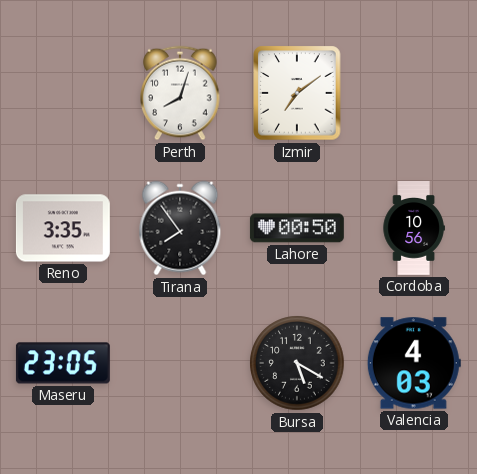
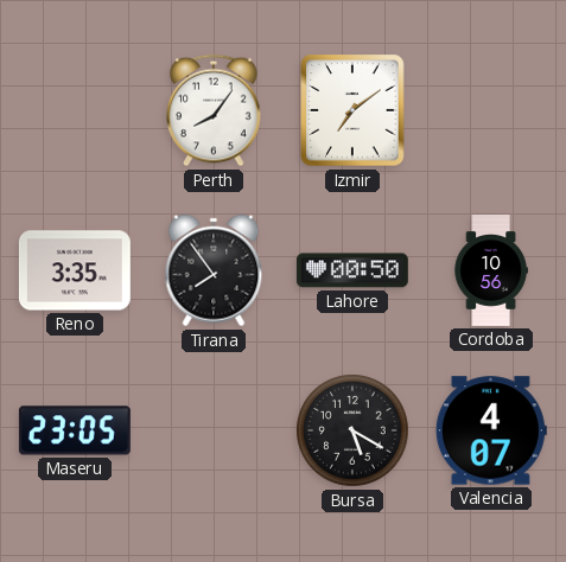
Perth: 8:03 -> 8:06
Valencia: 4:03 -> 4:07
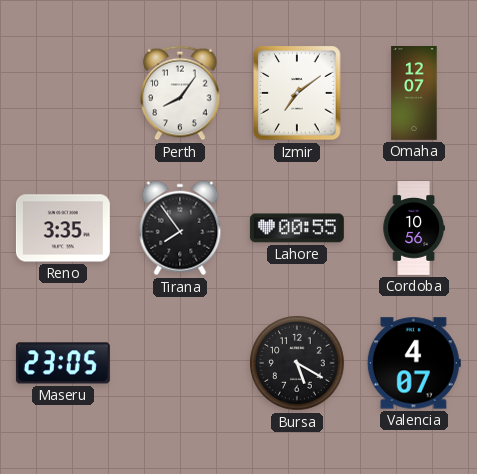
Omaha: none -> 12:07
Lahore: 00:50 -> 00:55
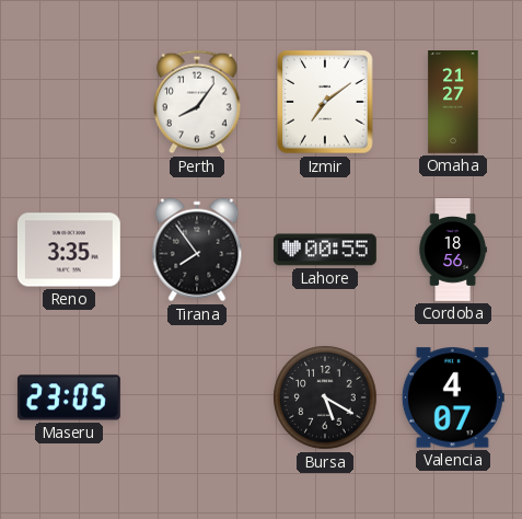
Omaha: 12:07 -> 21:27
Cordoba: 10:56 -> 18:56
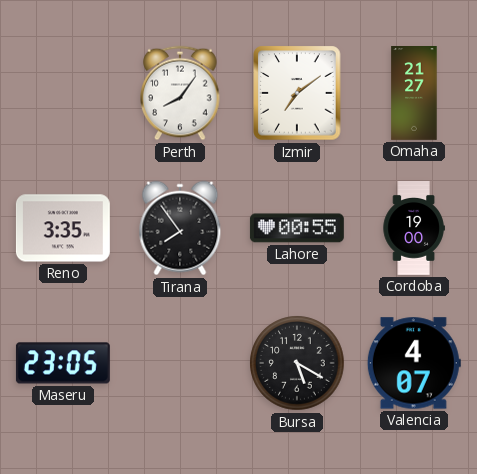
Cordoba: 18:56 -> 19:00
